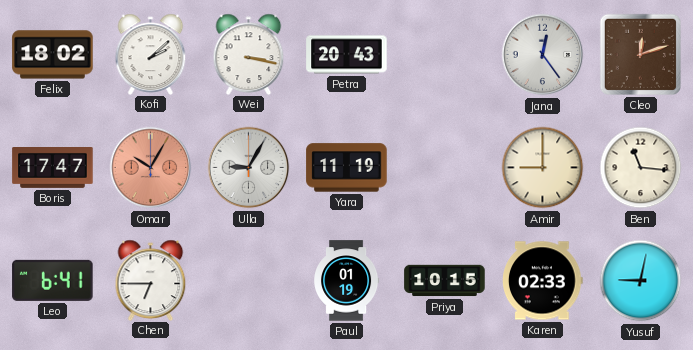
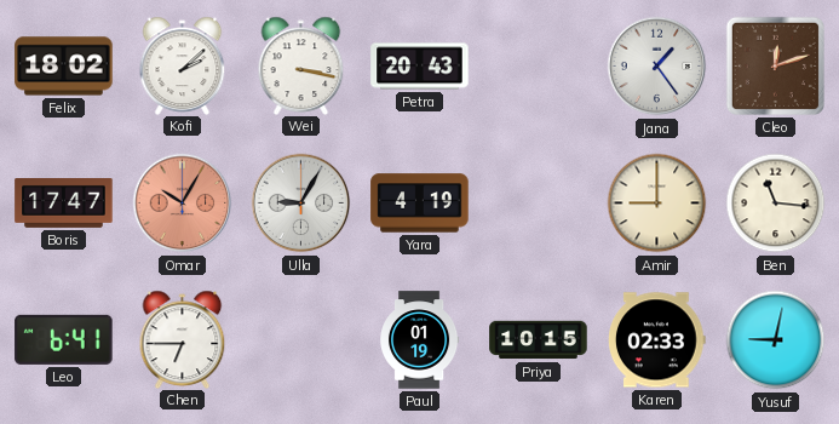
Jana: 12:24 -> 1:24
Yara: 11:19 -> 4:19
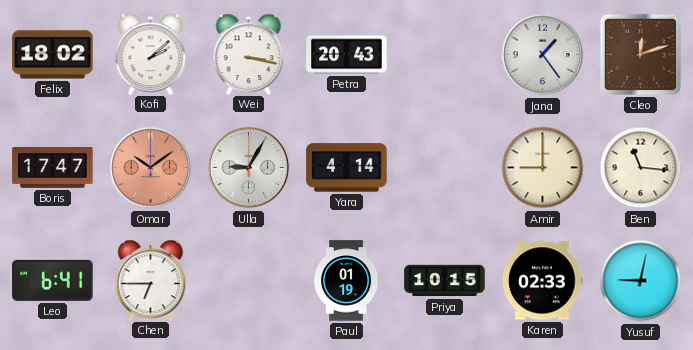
Omar: 10:05 -> 10:09
Yara: 4:19 -> 4:14
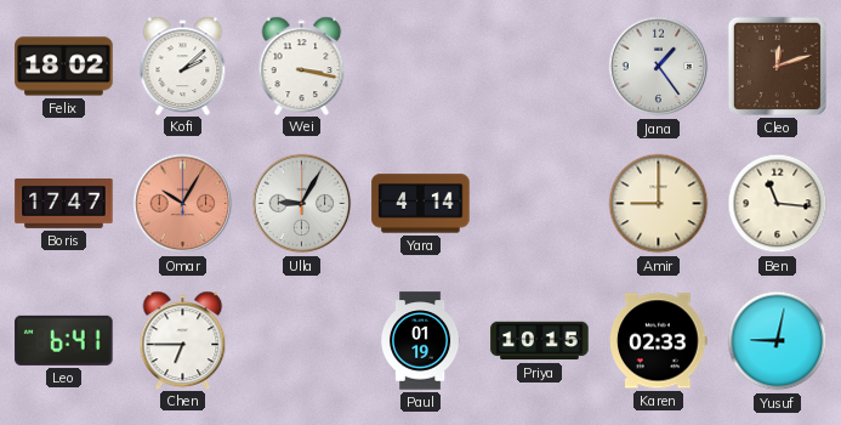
Petra: 20:43 -> none
Omar: 10:09 -> 10:05
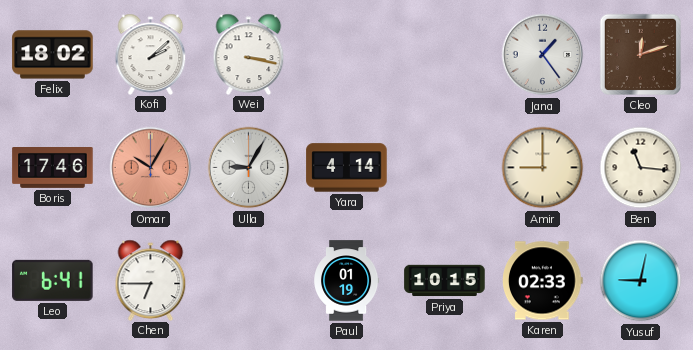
Boris: 17:47 -> 17:46
